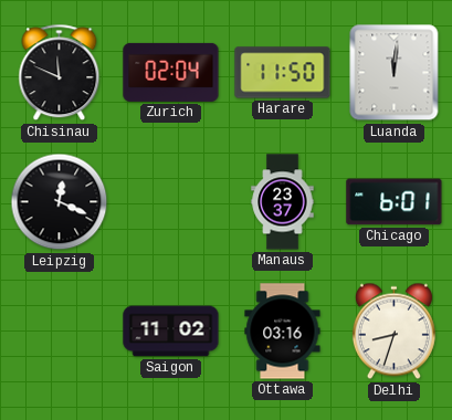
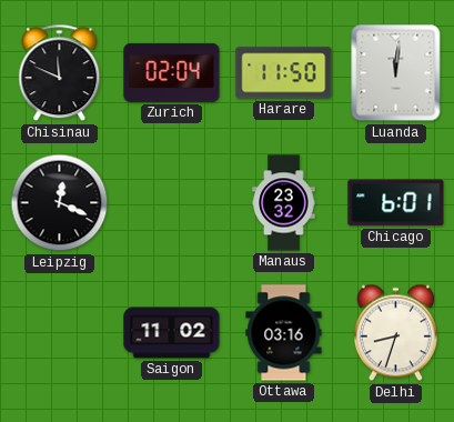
Manaus: 23:37 -> 23:32
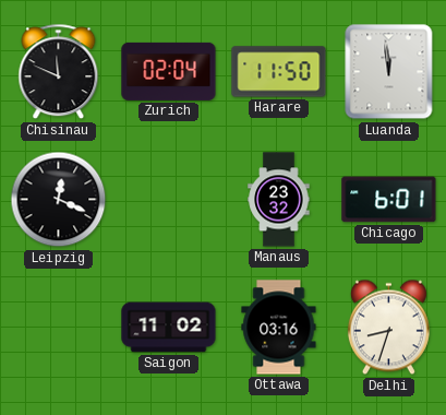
Luanda: 12:01 -> 11:59
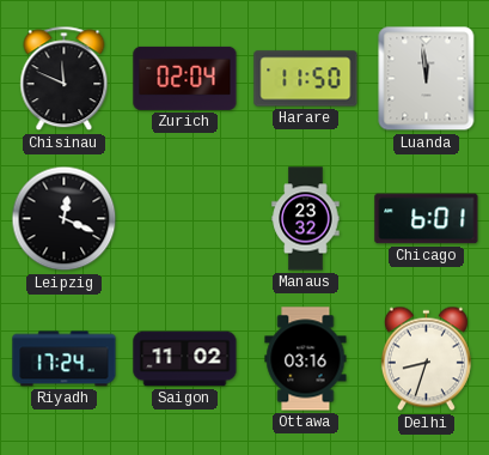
Riyadh: none -> 17:24
